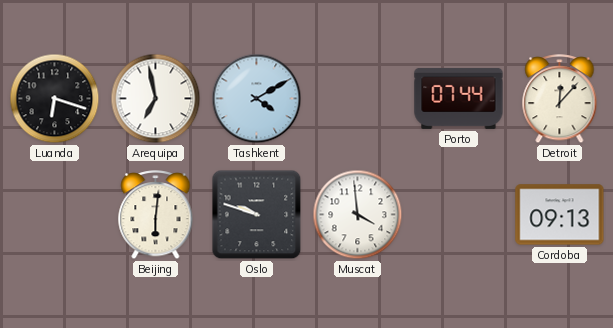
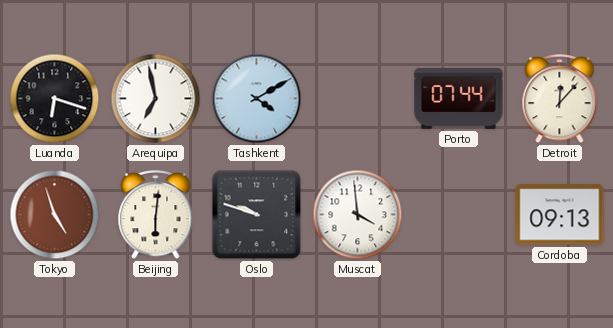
Tokyo: none -> 4:57
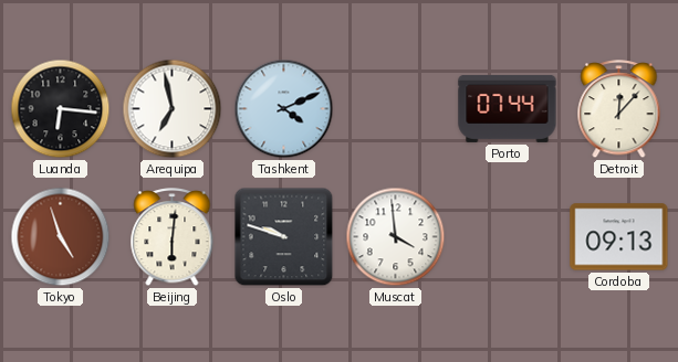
Luanda: 6:18 -> 6:16
Tashkent: 4:10 -> 4:11
